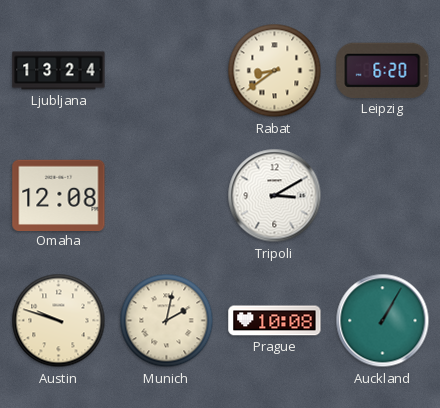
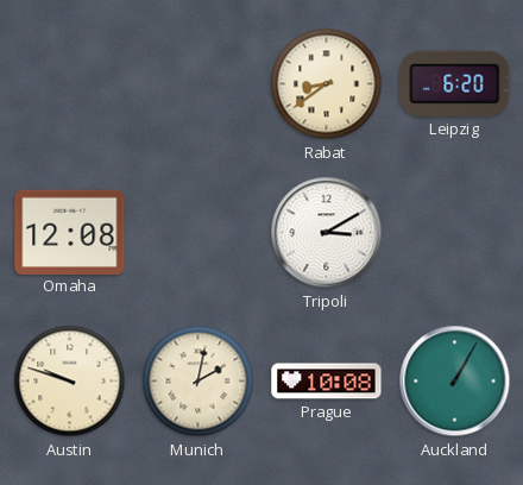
Ljubljana: 13:24 -> none
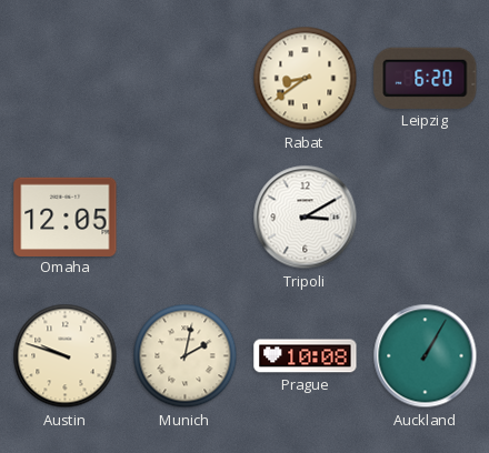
Omaha: 12:08 -> 12:05
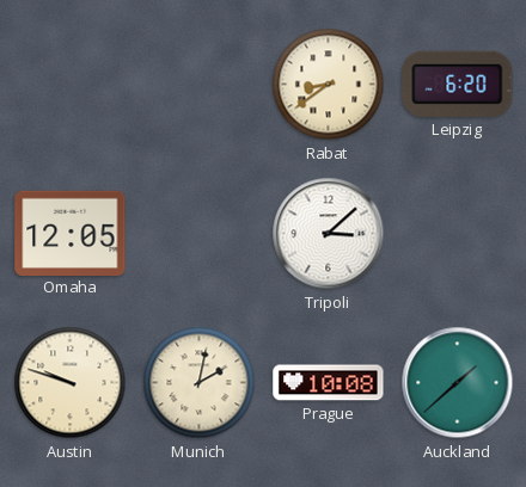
Tripoli: 3:10 -> 3:08
Auckland: 1:05 -> 1:38
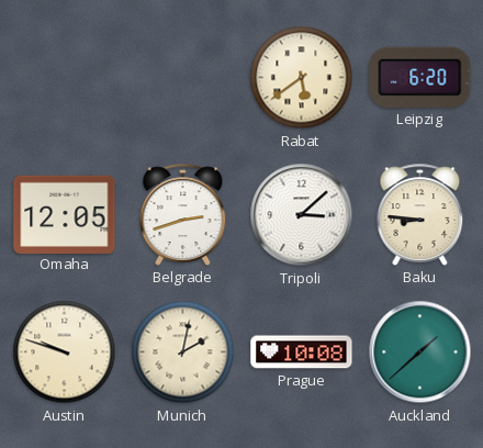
Rabat: 8:39 -> 5:39
Belgrade: none -> 2:42
Baku: none -> 8:46
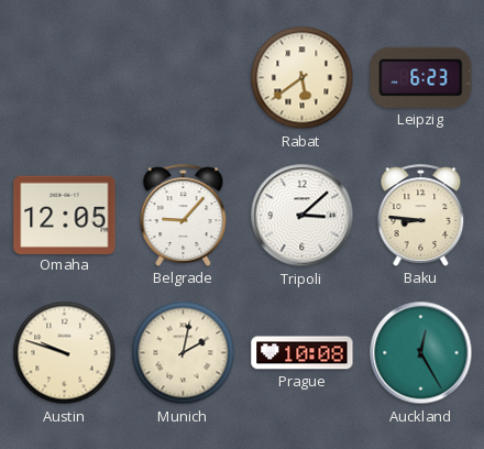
Leipzig: 6:20 -> 6:23
Belgrade: 2:42 -> 9:07
Auckland: 1:38 -> 12:25
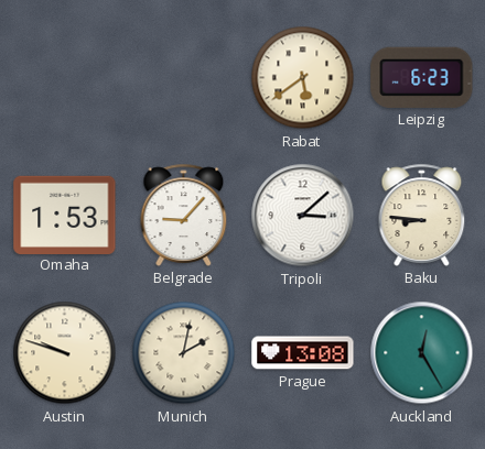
Omaha: 12:05 -> 1:53
Prague: 10:08 -> 13:08
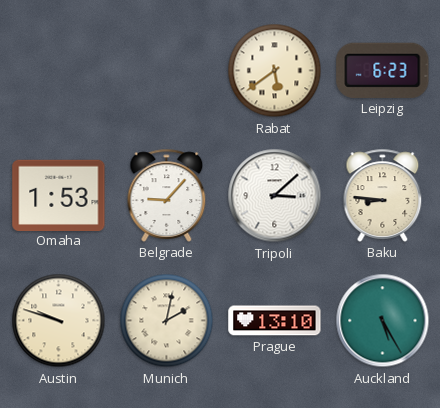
Prague: 13:08 -> 13:10
Auckland: 12:25 -> 5:25
